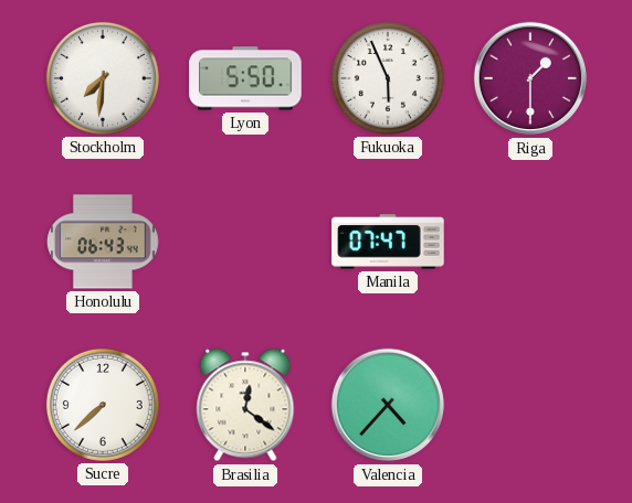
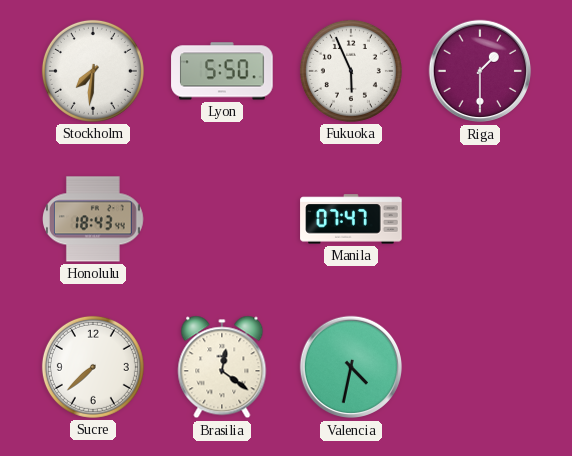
Honolulu: 06:43 -> 18:43
Valencia: 4:37 -> 4:32
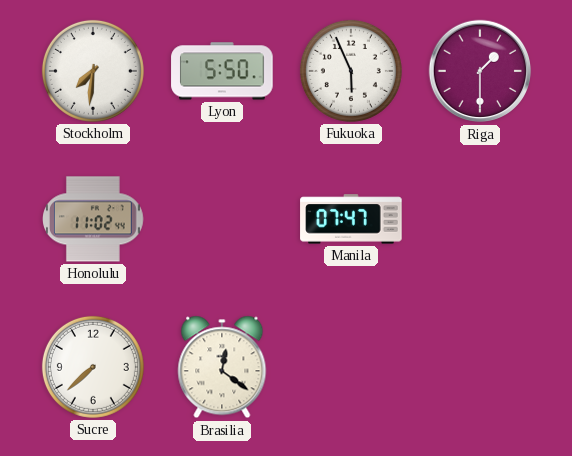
Honolulu: 18:43 -> 11:02
Valencia: 4:32 -> none
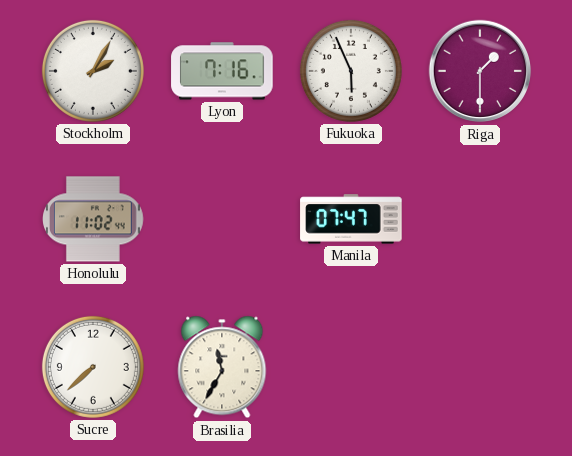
Stockholm: 7:31 -> 2:05
Lyon: 5:50 -> 7:16
Brasilia: 12:21 -> 11:35
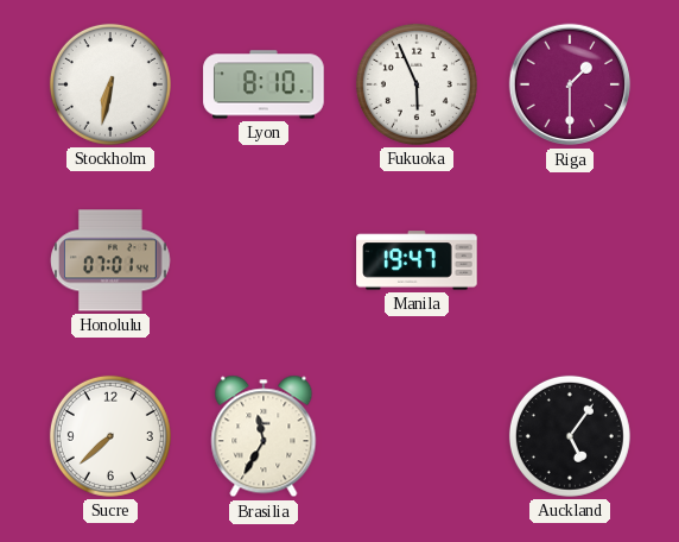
Stockholm: 2:05 -> 6:32
Lyon: 7:16 -> 8:10
Honolulu: 11:02 -> 07:01
Manila: 07:47 -> 19:47
Auckland: none -> 5:06
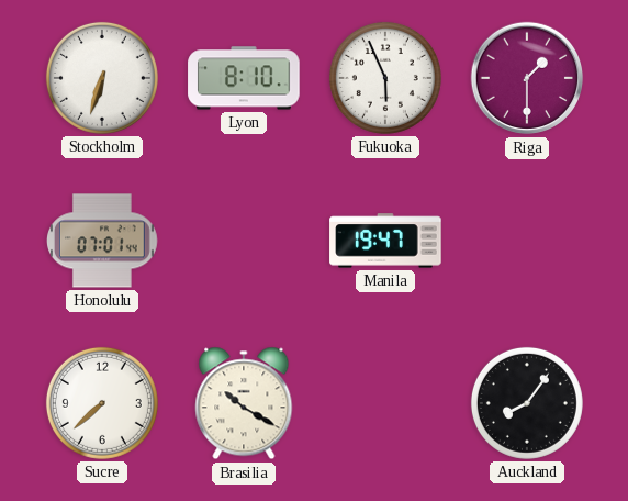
Stockholm: 6:32 -> 6:33
Brasilia: 11:35 -> 10:20
Auckland: 5:06 -> 8:06
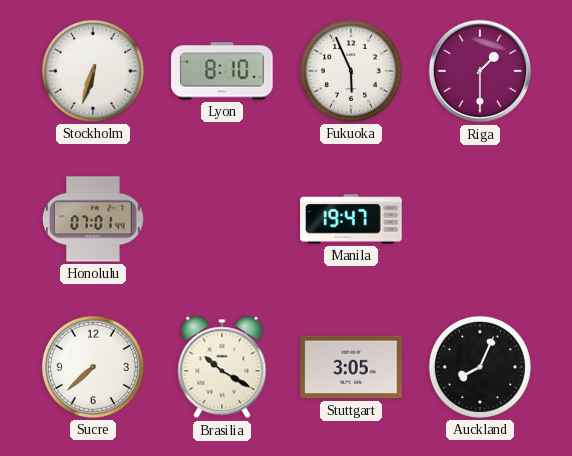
Stuttgart: none -> 3:05
Auckland: 8:06 -> 8:04
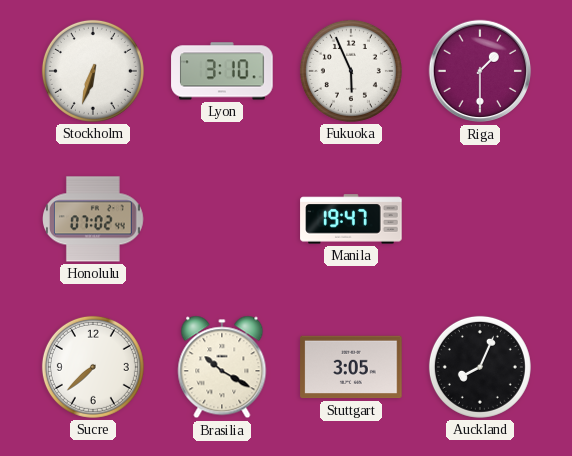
Lyon: 8:10 -> 3:10
Honolulu: 07:01 -> 07:02
